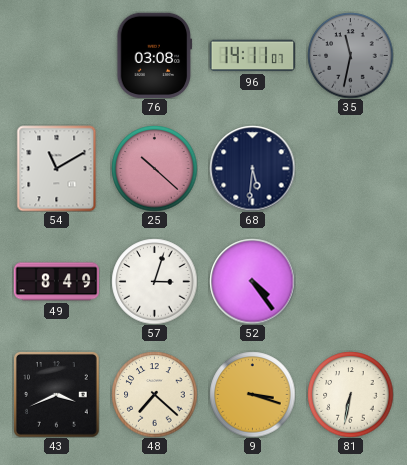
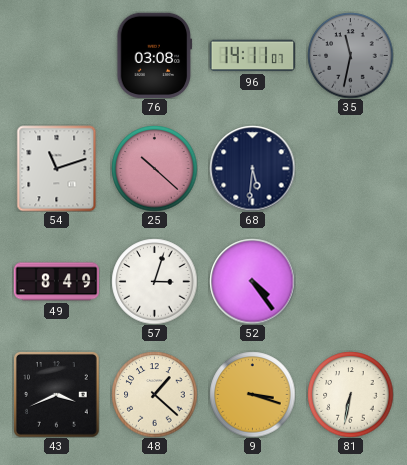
54: 11:10 -> 11:12
48: 7:22 -> 1:22
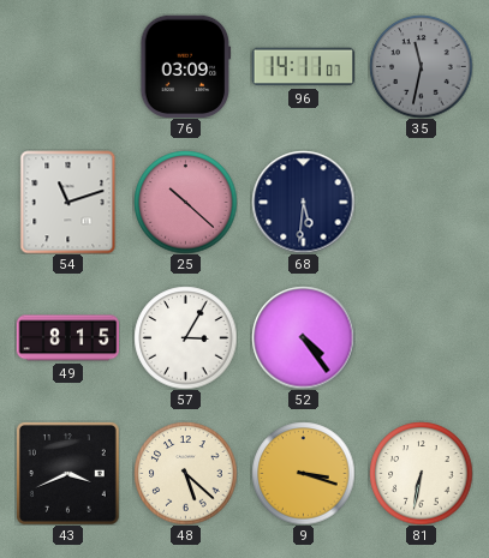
76: 03:08 -> 03:09
49: 8:49 -> 8:15
57: 3:03 -> 3:05
48: 1:22 -> 5:22
